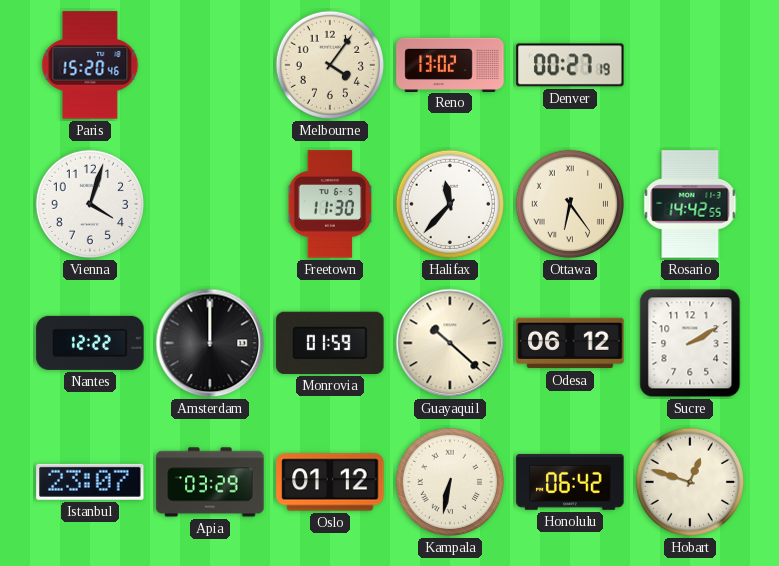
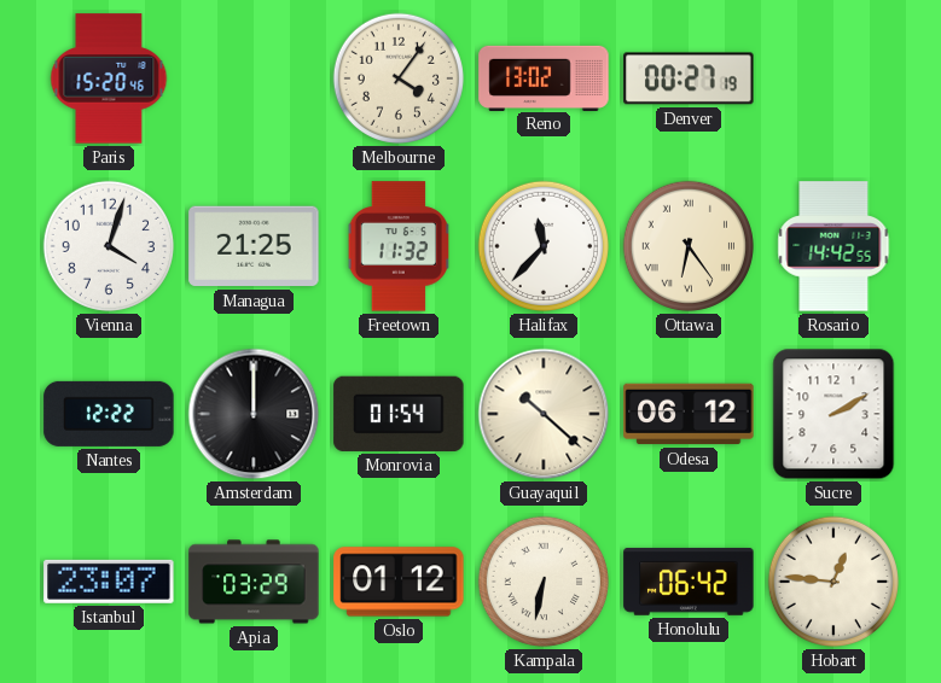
Managua: none -> 21:25
Freetown: 11:30 -> 11:32
Monrovia: 01:59 -> 01:54
Hobart: 12:48 -> 12:46
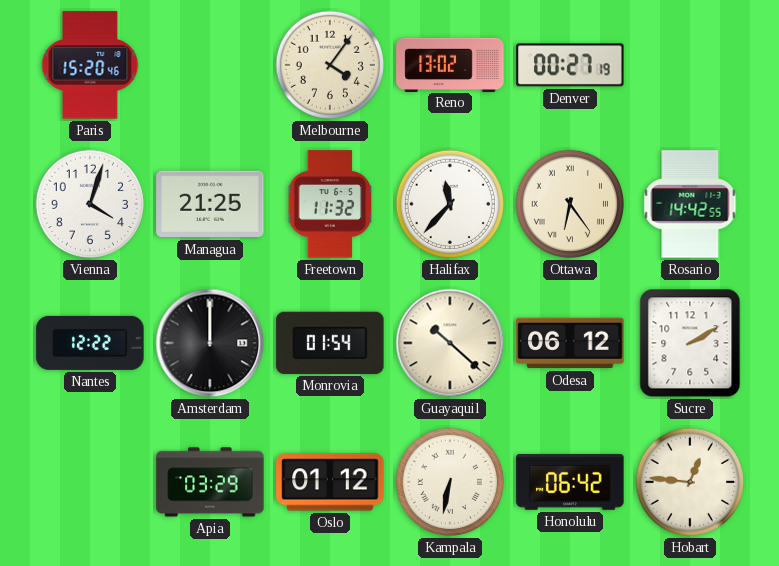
Istanbul: 23:07 -> none
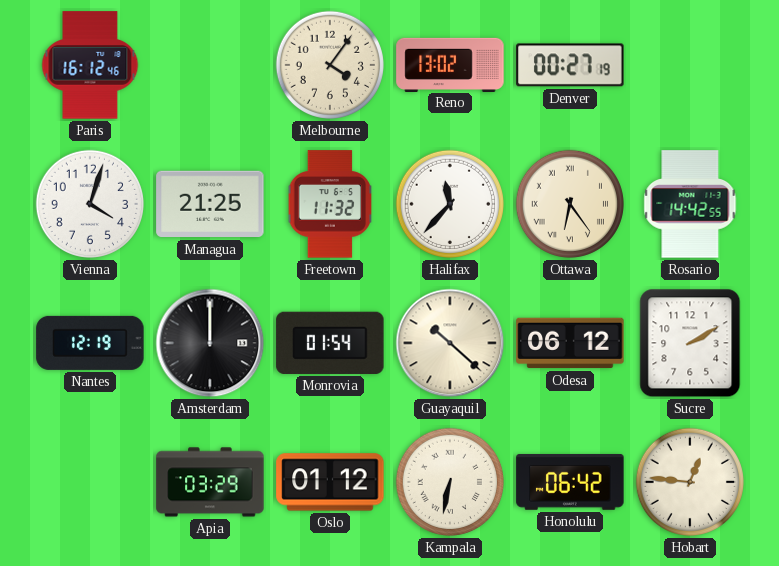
Paris: 15:20 -> 16:12
Nantes: 12:22 -> 12:19
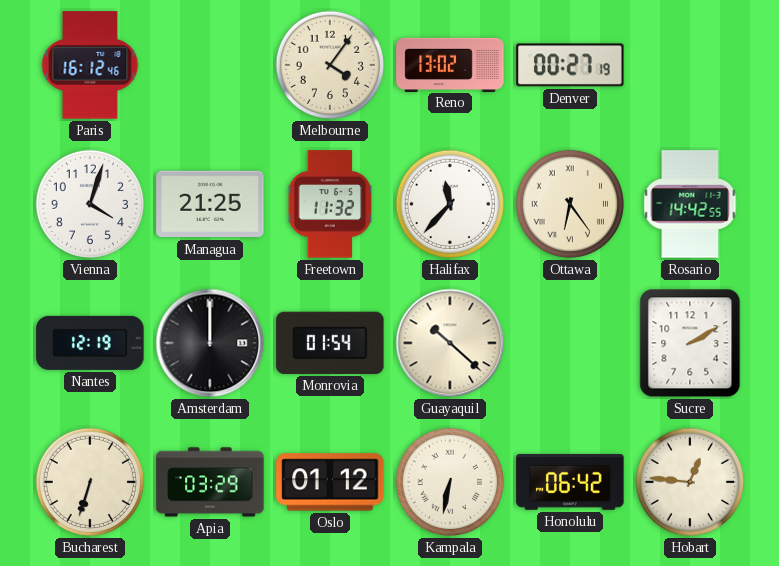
Odesa: 06:12 -> none
Bucharest: none -> 6:33
